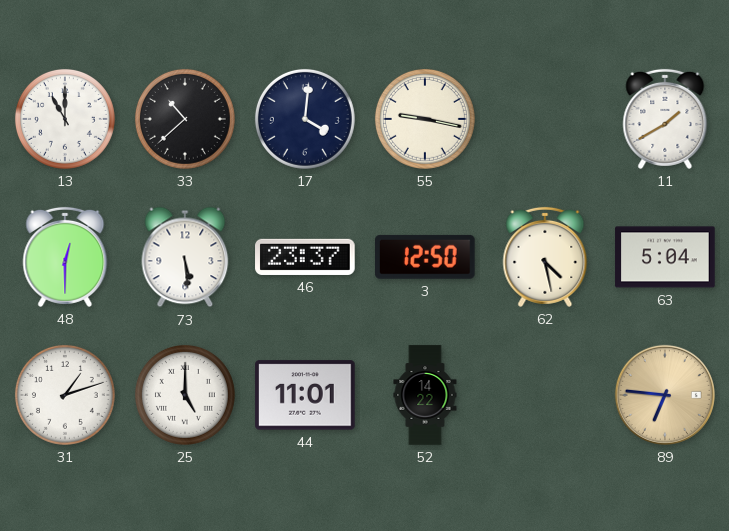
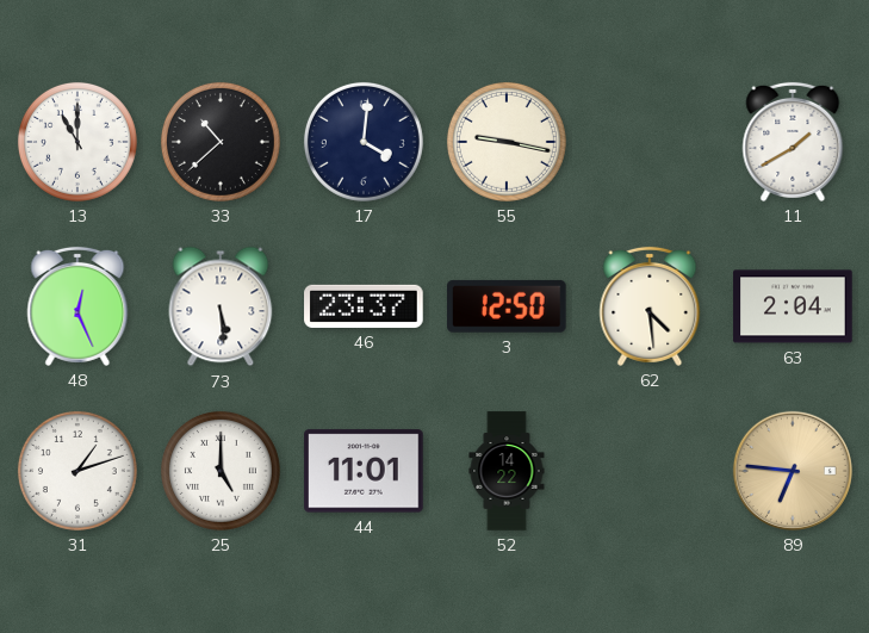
48: 12:30 -> 12:26
62: 4:28 -> 4:29
63: 5:04 -> 2:04
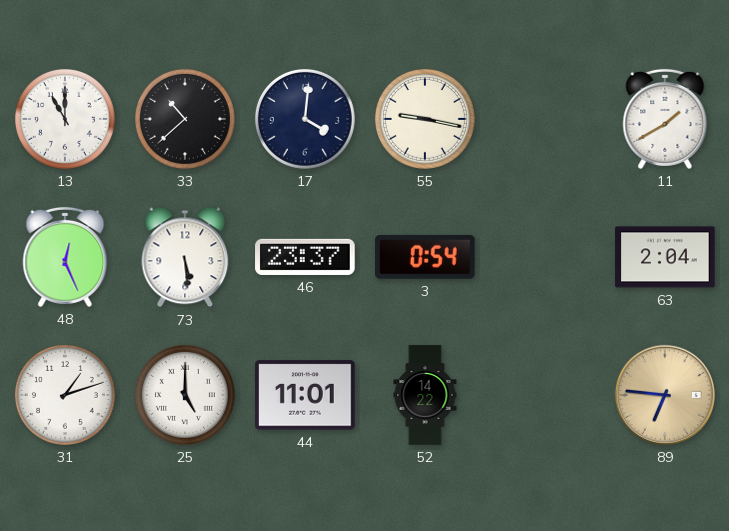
3: 12:50 -> 0:54
62: 4:29 -> none
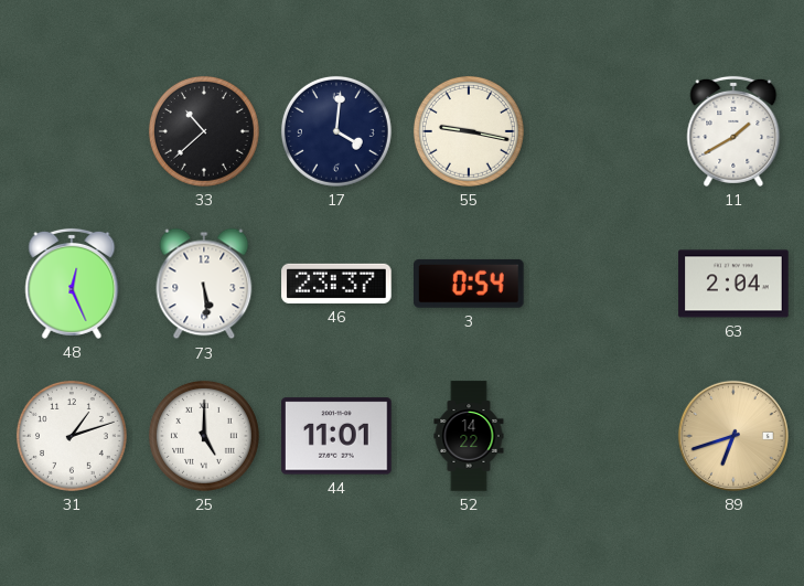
13: 11:00 -> none
89: 6:46 -> 6:42
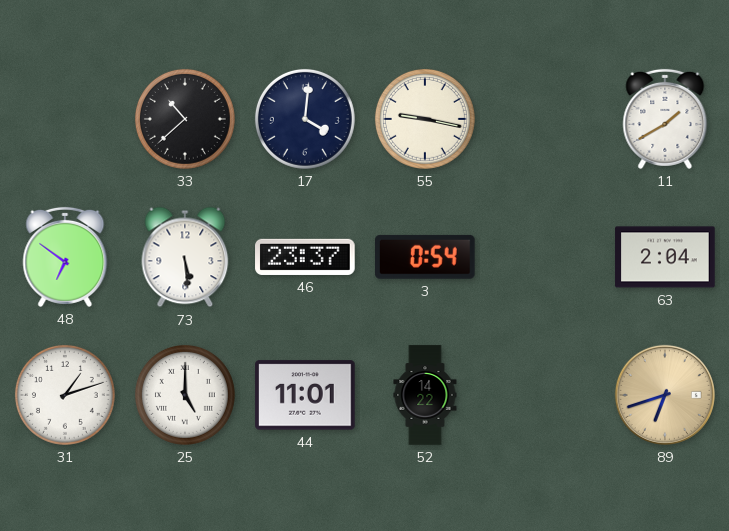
48: 12:26 -> 6:51
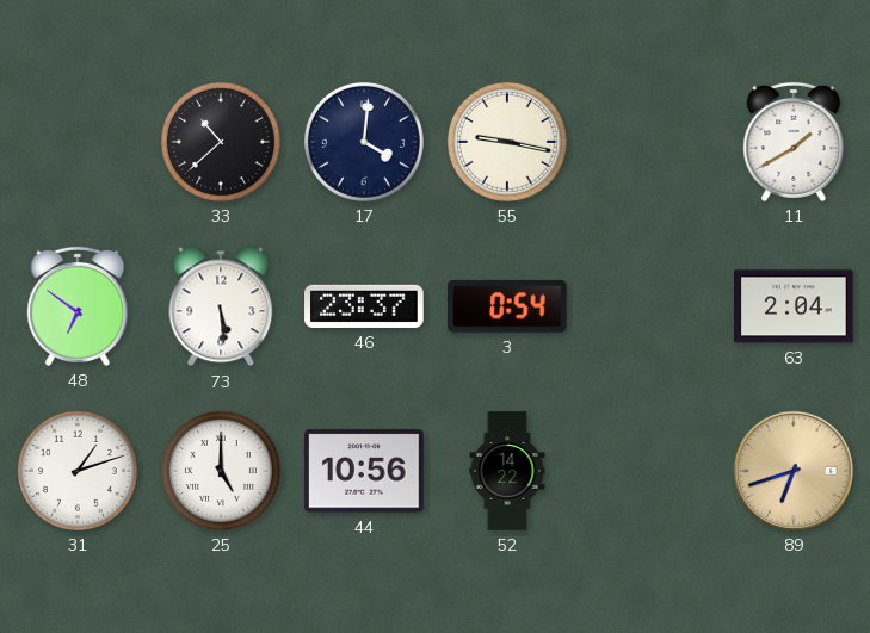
44: 11:01 -> 10:56
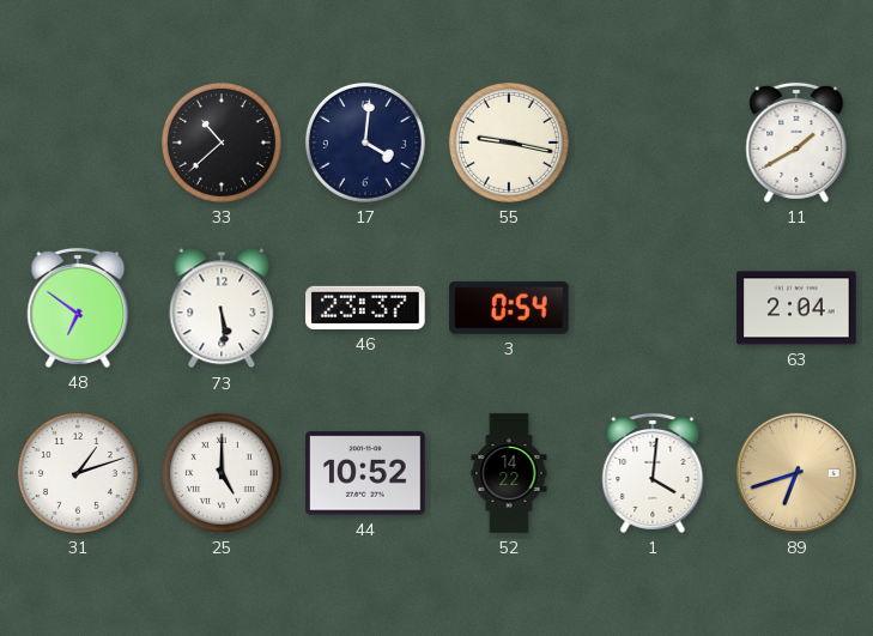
44: 10:56 -> 10:52
1: none -> 4:01
